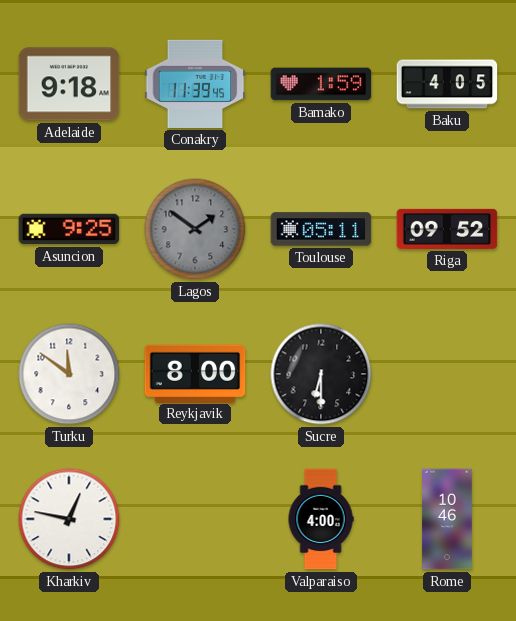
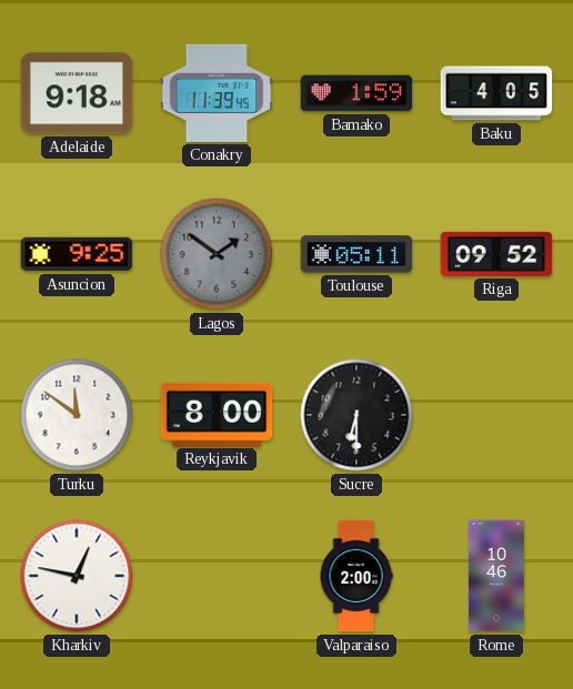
Valparaiso: 4:00 -> 2:00
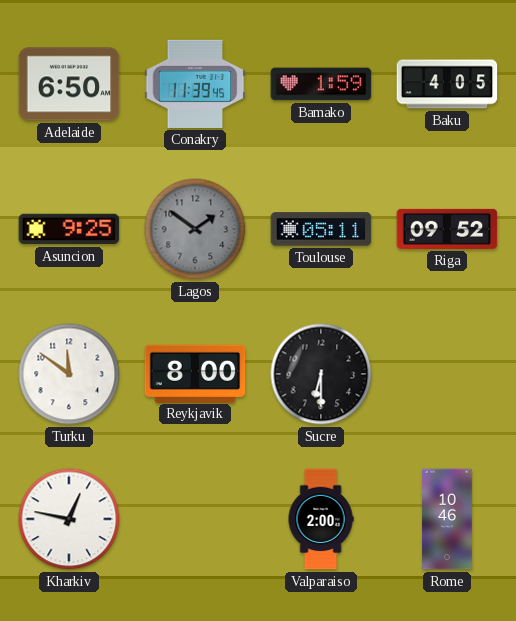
Adelaide: 9:18 -> 6:50
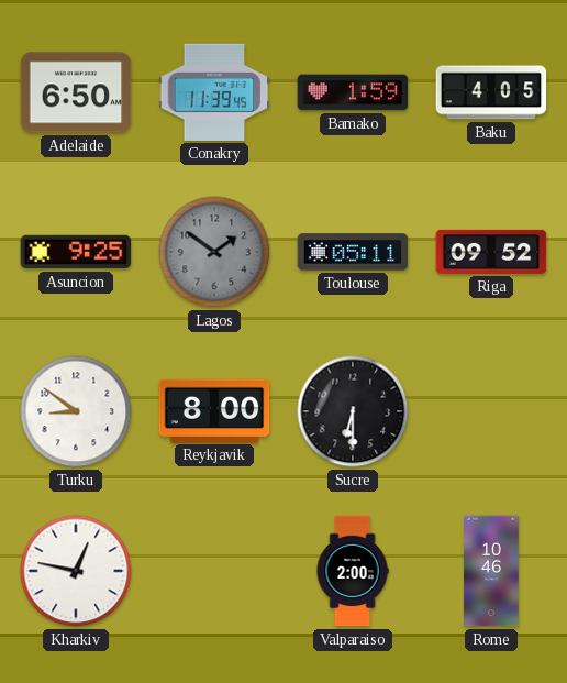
Turku: 11:51 -> 8:51
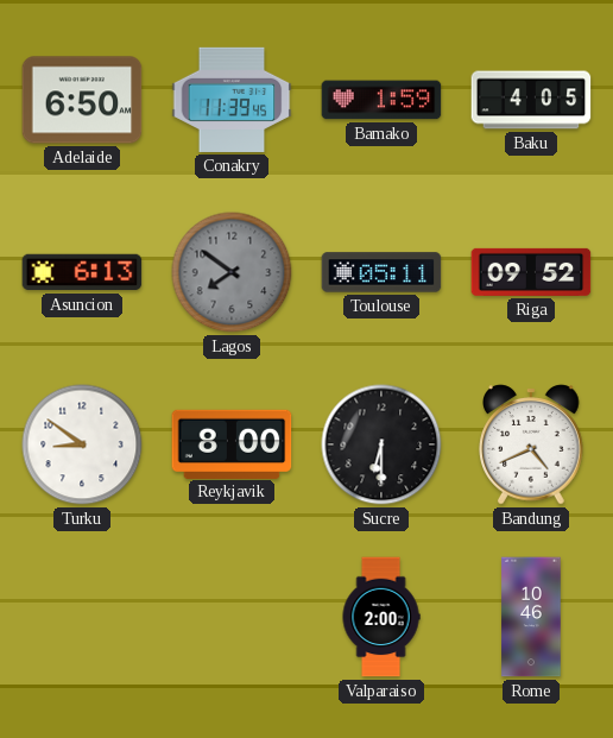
Asuncion: 9:25 -> 6:13
Lagos: 1:51 -> 7:51
Bandung: none -> 4:41
Kharkiv: 12:47 -> none
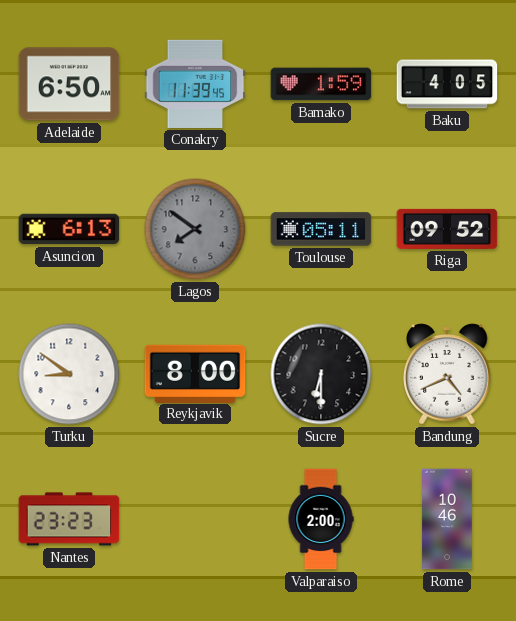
Nantes: none -> 23:23
